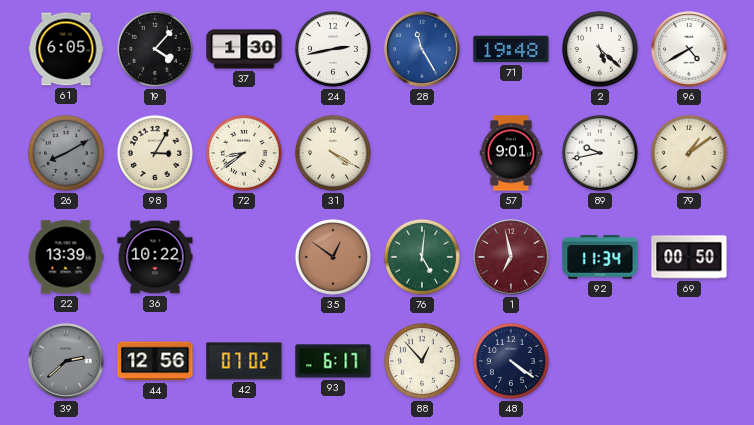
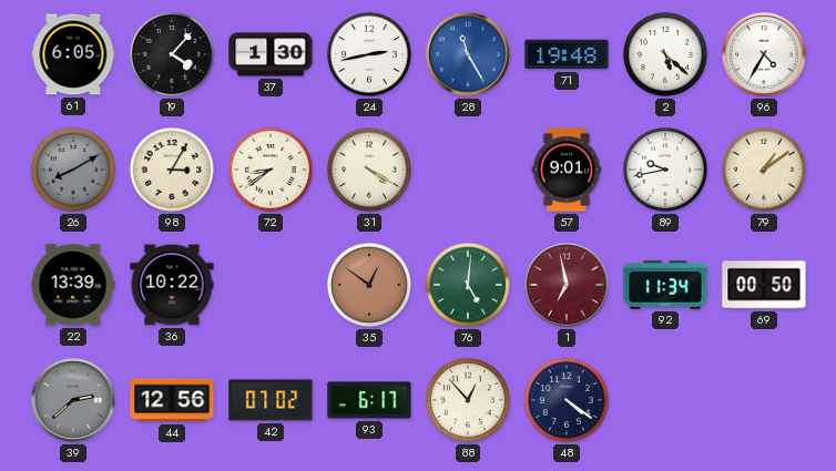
96: 4:40 -> 4:35
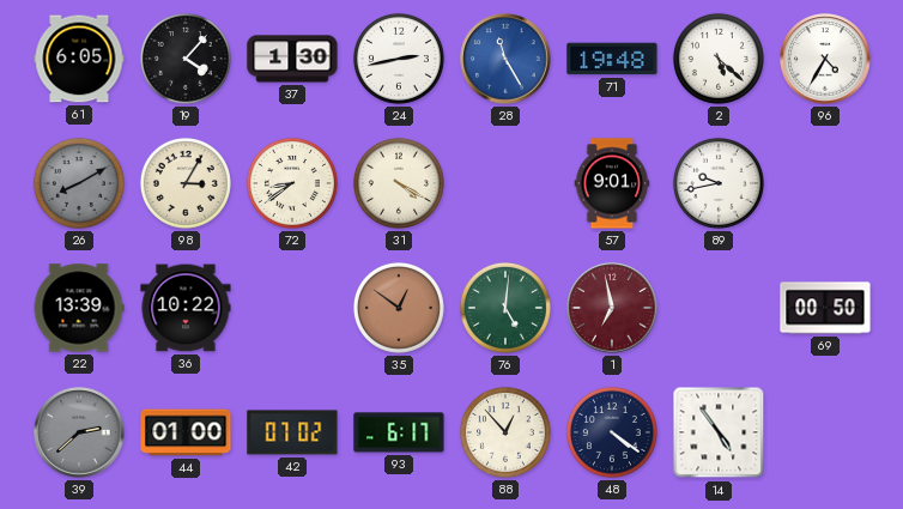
79: 1:09 -> none
92: 11:34 -> none
44: 12:56 -> 01:00
14: none -> 4:54
